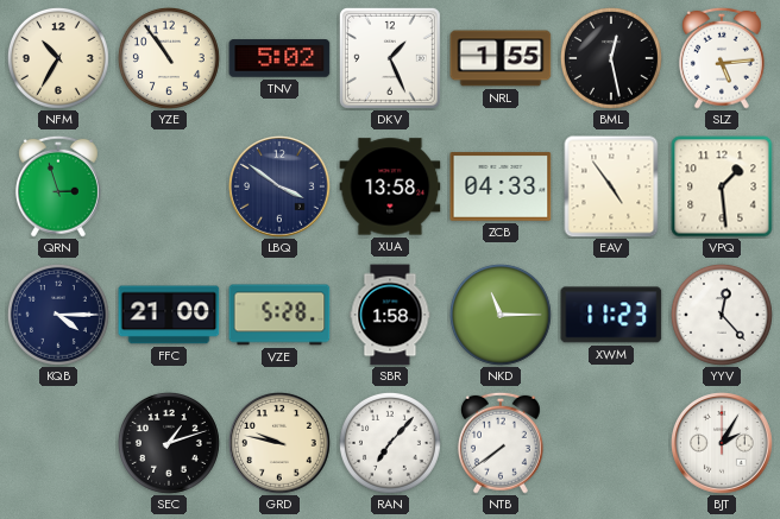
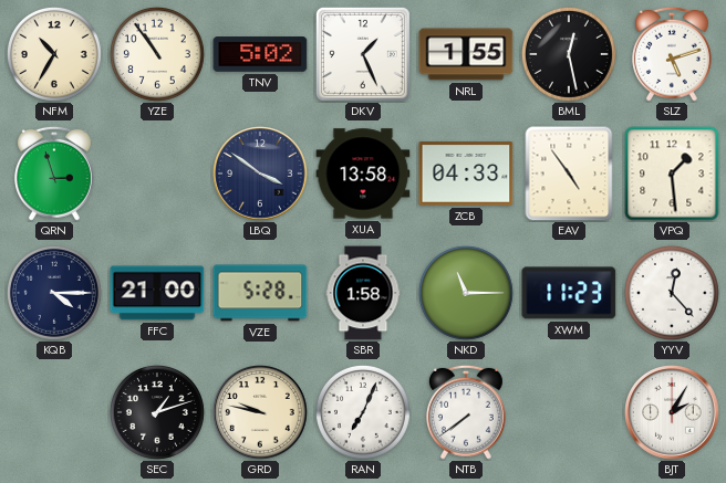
SLZ: 5:14 -> 5:12
RAN: 7:07 -> 7:04
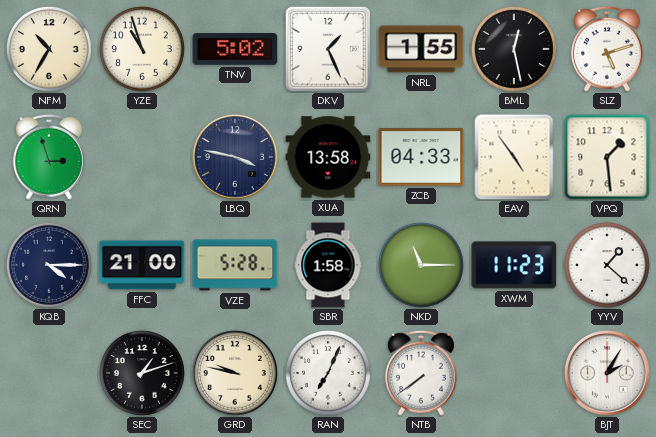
YZE: 10:54 -> 10:57
LBQ: 3:51 -> 3:47
YYV: 12:23 -> 1:22
